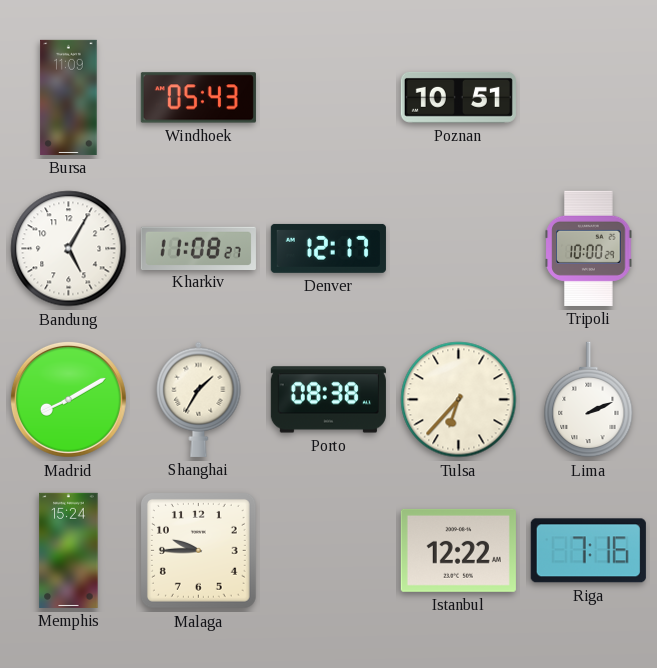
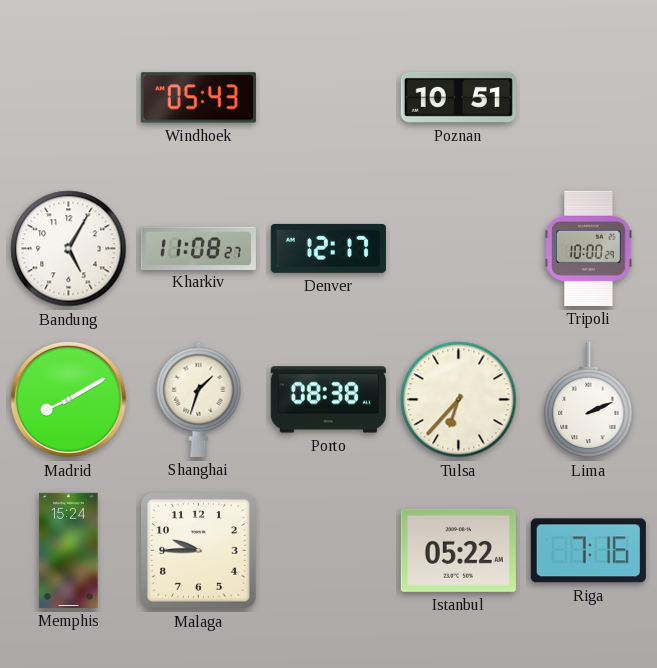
Bursa: 11:09 -> none
Shanghai: 1:35 -> 1:33
Istanbul: 12:22 -> 05:22
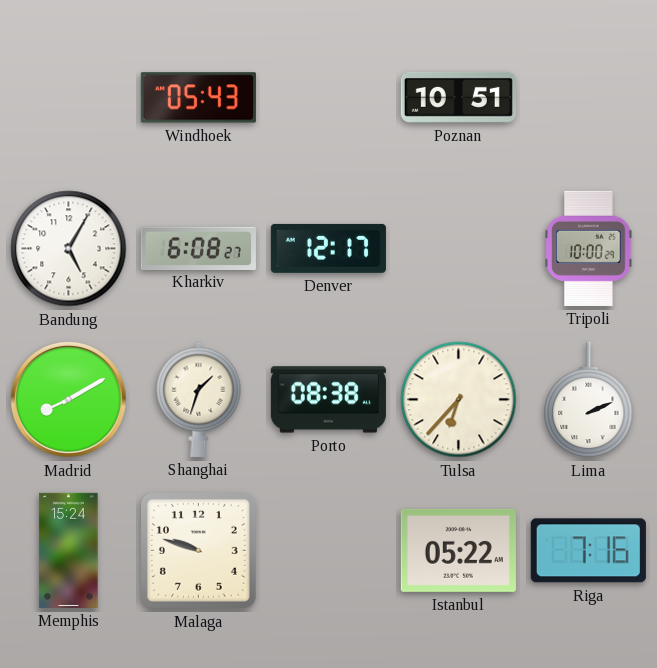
Kharkiv: 11:08 -> 6:08
Malaga: 9:45 -> 9:48
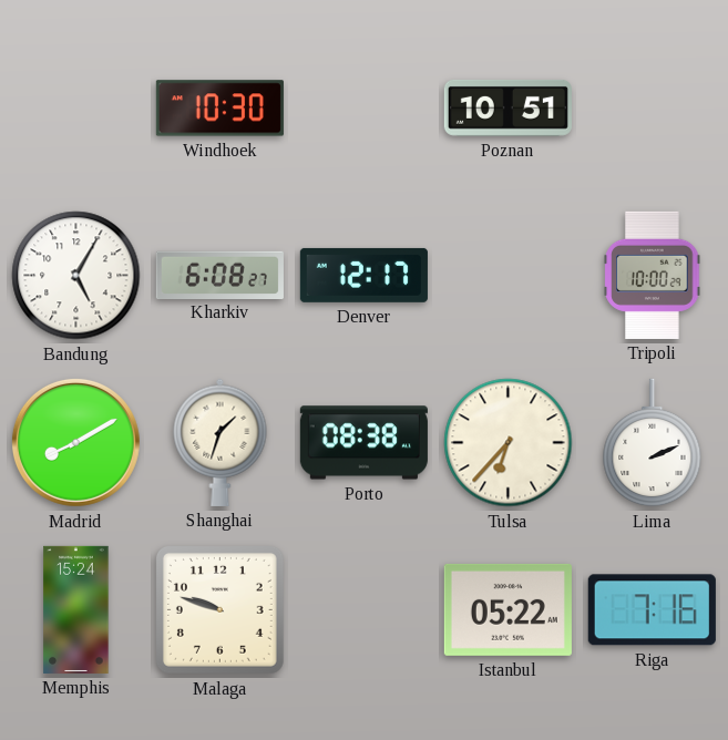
Windhoek: 05:43 -> 10:30
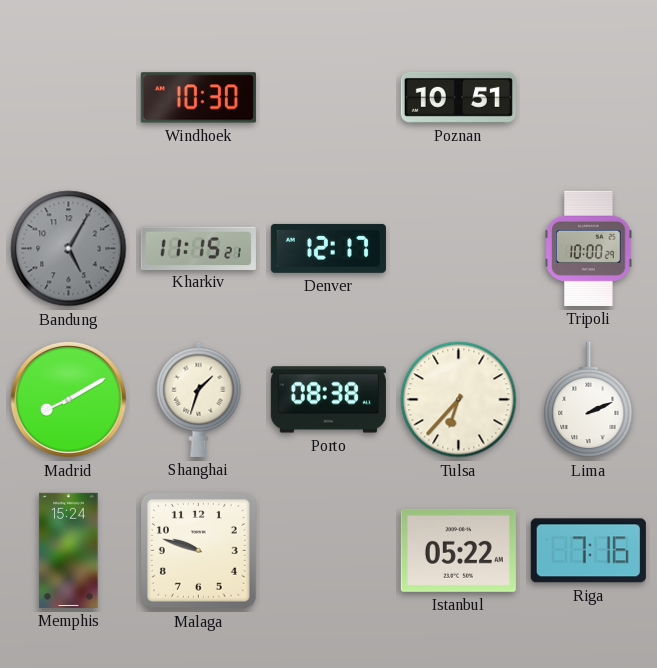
Bandung dial: white -> grey
Kharkiv: 6:08 -> 11:15
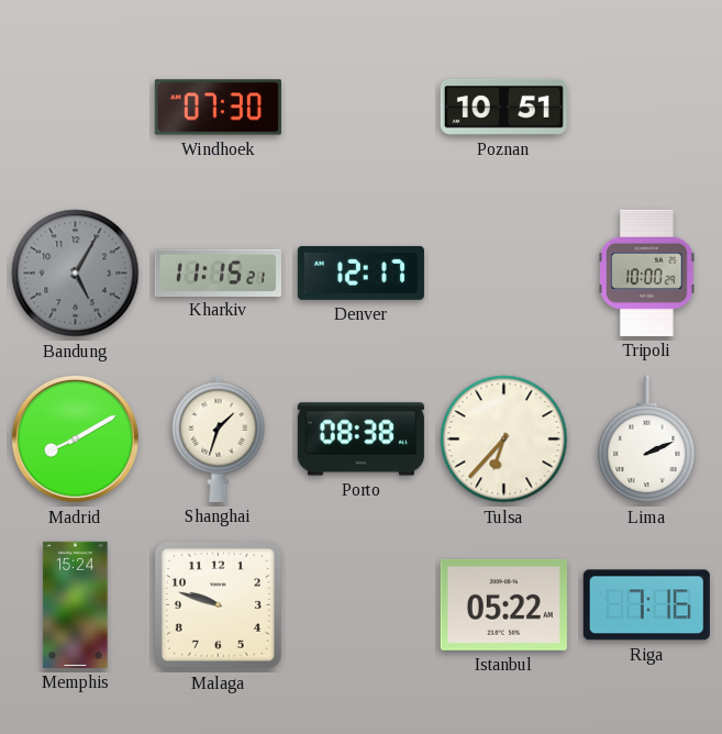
Windhoek: 10:30 -> 07:30
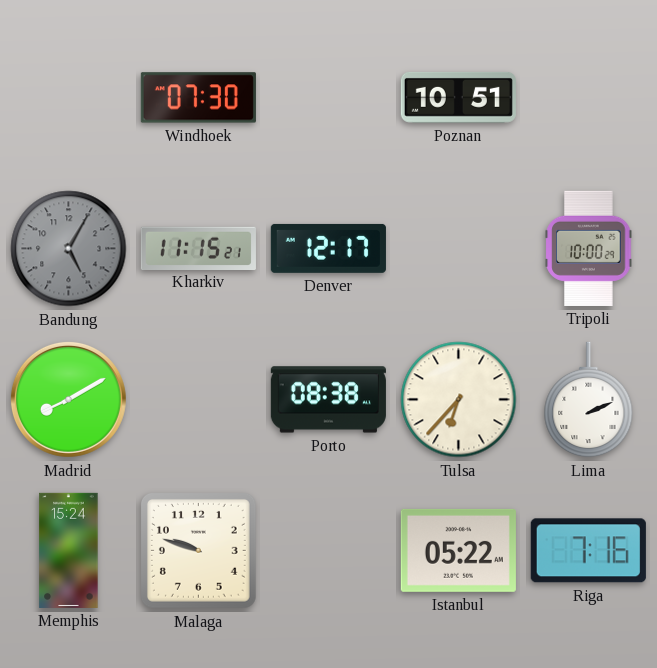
Shanghai: 1:33 -> none
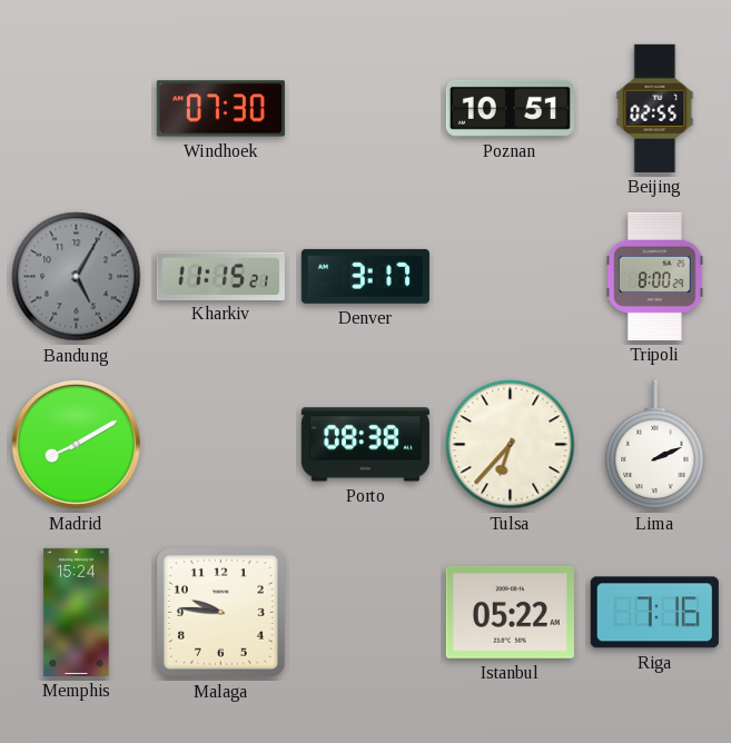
Beijing: none -> 02:55
Denver: 12:17 -> 3:17
Tripoli: 10:00 -> 8:00
Malaga: 9:48 -> 9:46
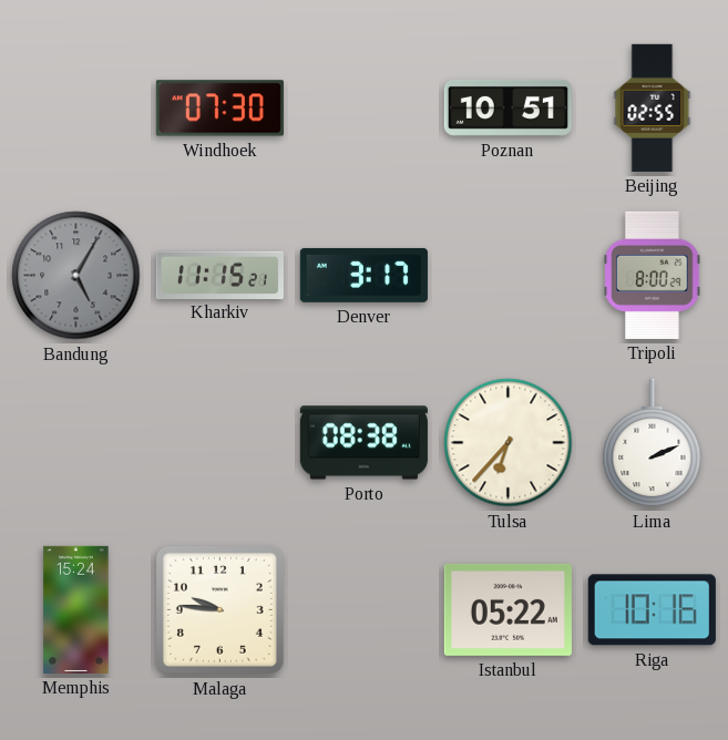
Madrid: 8:10 -> none
Riga: 7:16 -> 10:16
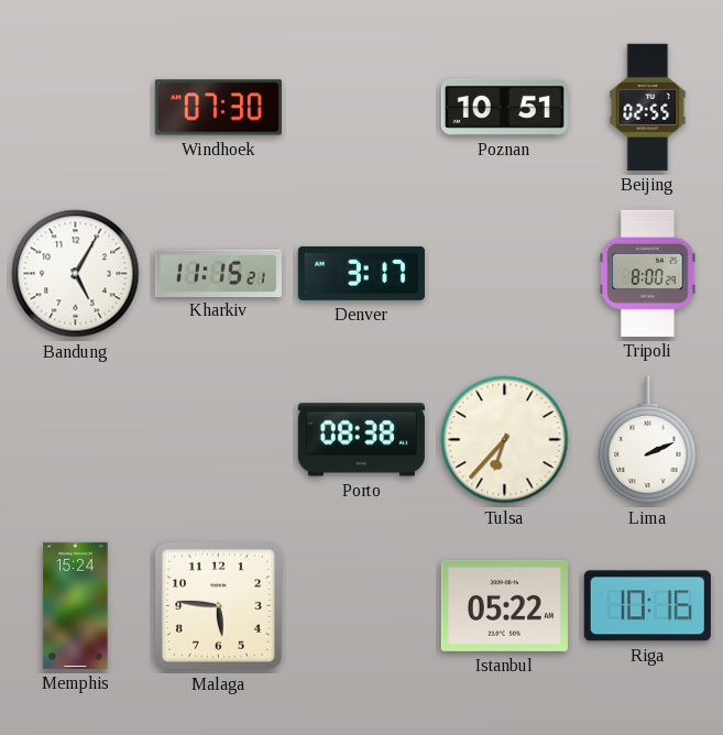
Bandung dial: grey -> white
Malaga: 9:46 -> 5:46
